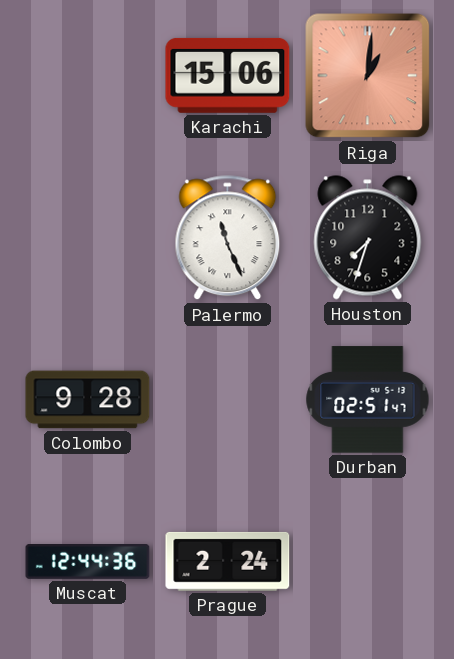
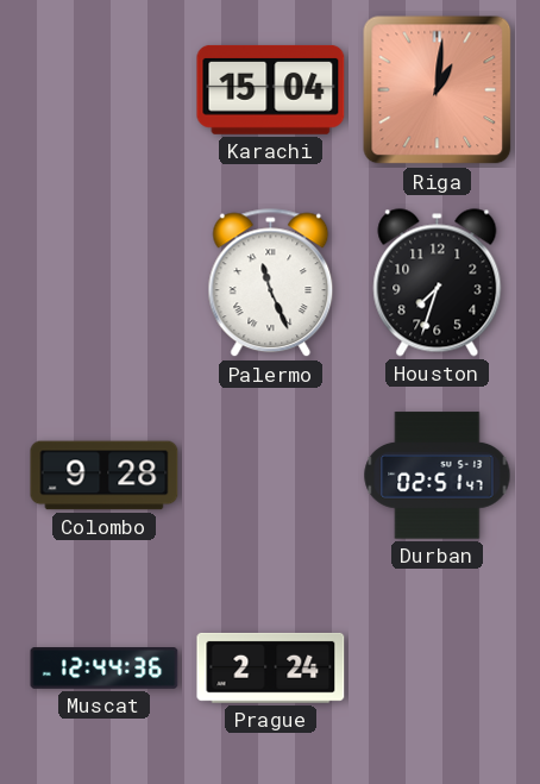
Karachi: 15:06 -> 15:04
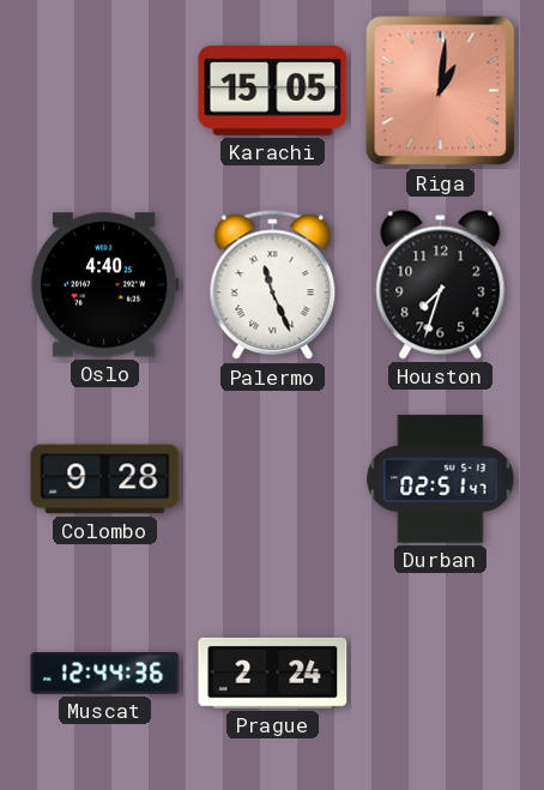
Karachi: 15:04 -> 15:05
Oslo: none -> 4:40
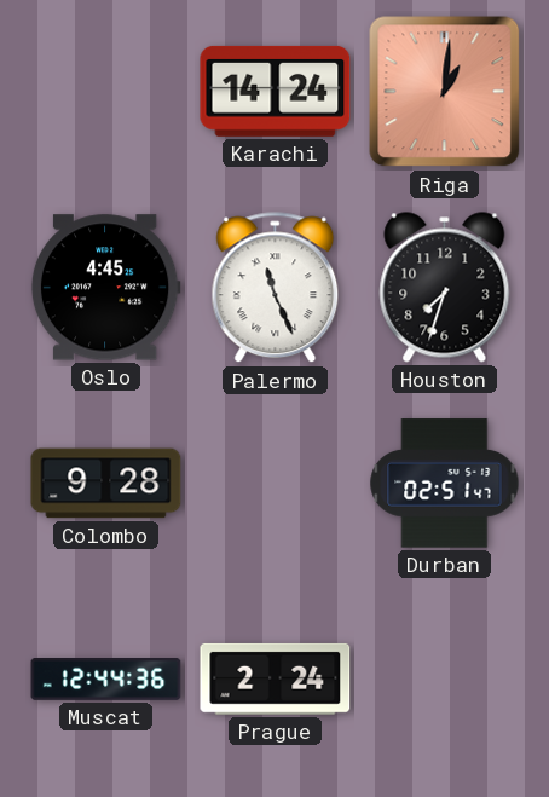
Karachi: 15:05 -> 14:24
Oslo: 4:40 -> 4:45
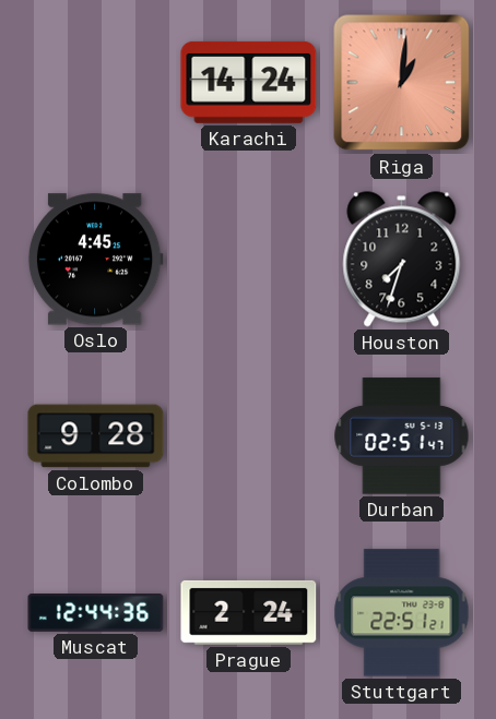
Palermo: 11:26 -> none
Stuttgart: none -> 22:51
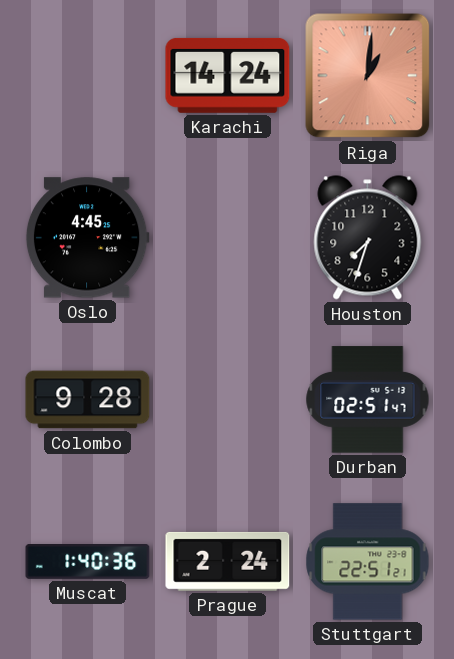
Muscat: 12:44 -> 1:40
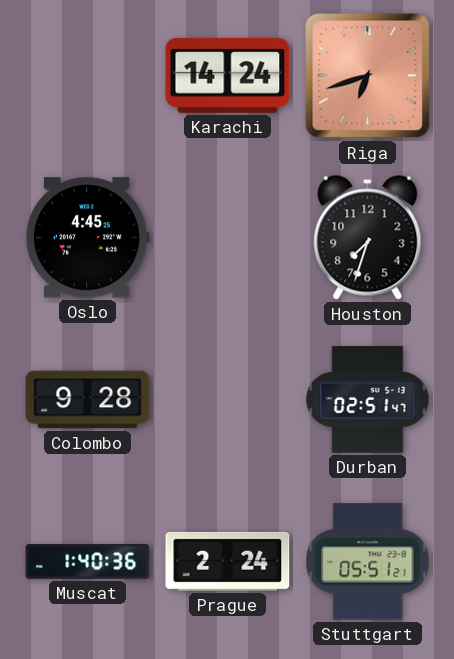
Riga: 1:01 -> 6:42
Stuttgart: 22:51 -> 05:51
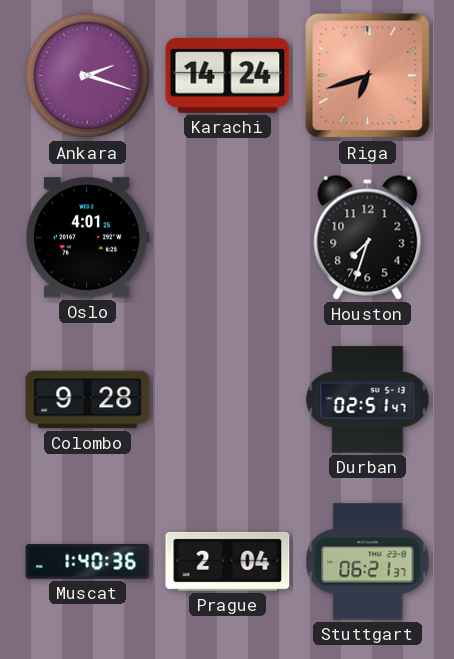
Ankara: none -> 2:18
Oslo: 4:45 -> 4:01
Prague: 2:24 -> 2:04
Stuttgart: 05:51 -> 06:21
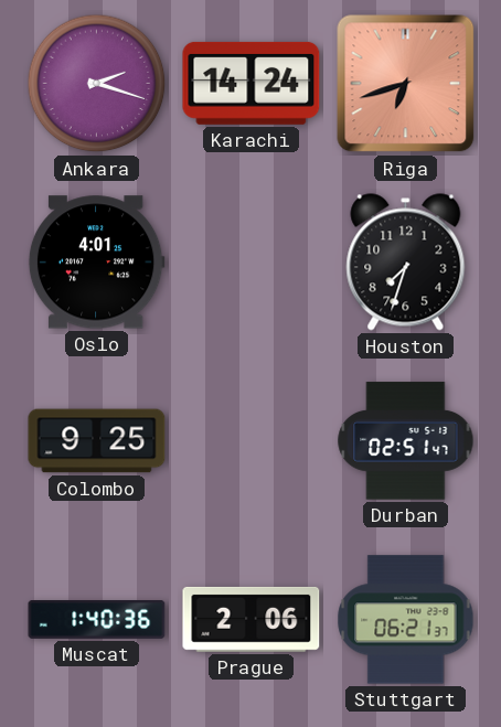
Colombo: 9:28 -> 9:25
Prague: 2:04 -> 2:06
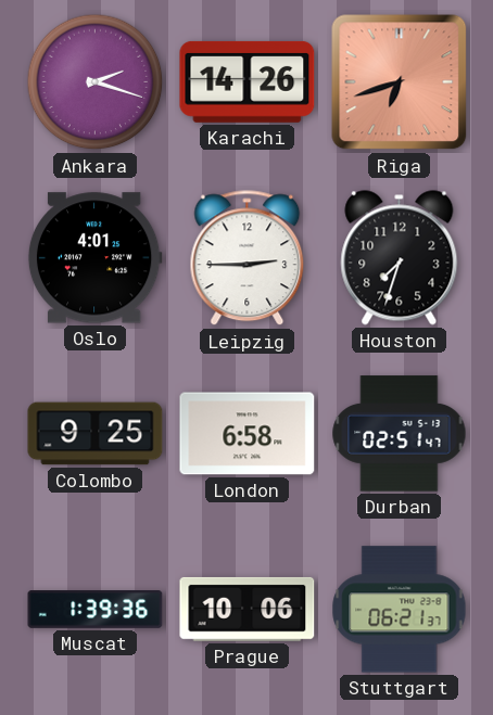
Karachi: 14:24 -> 14:26
Leipzig: none -> 2:45
London: none -> 6:58
Muscat: 1:40 -> 1:39
Prague: 2:06 -> 10:06
